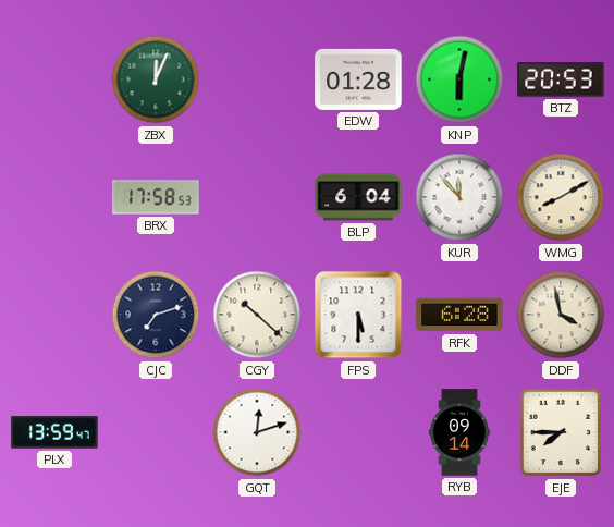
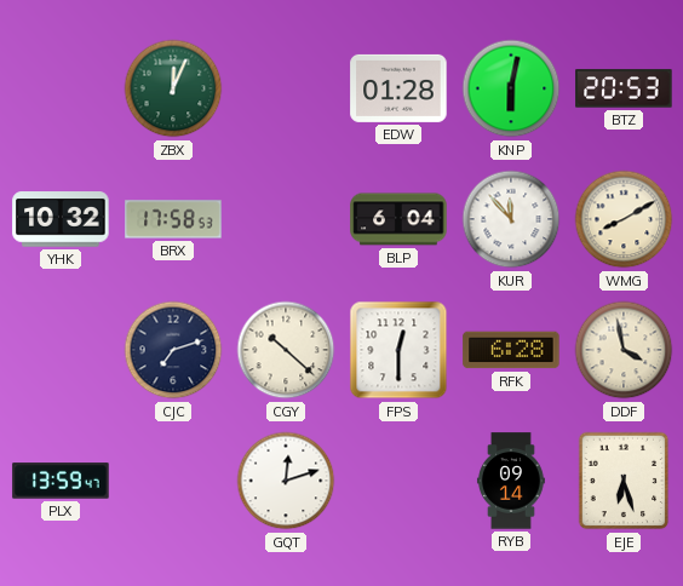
YHK: none -> 10:32
FPS: 5:30 -> 12:30
EJE: 7:45 -> 6:27
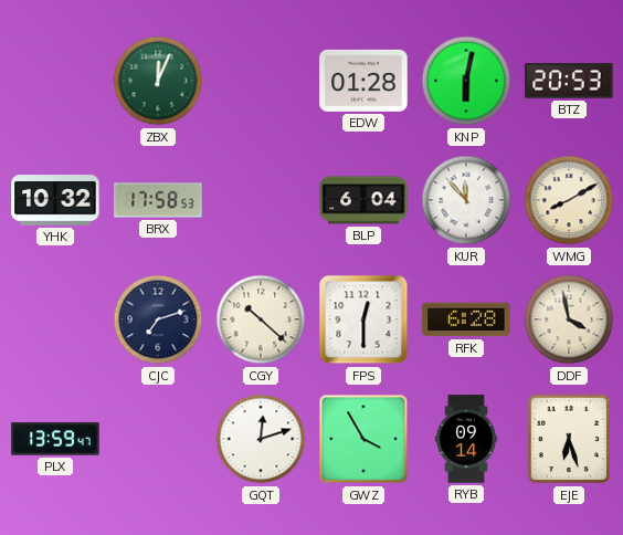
GWZ: none -> 3:55
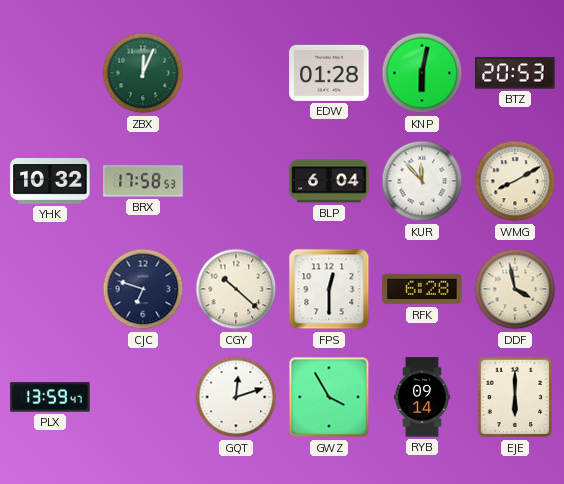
CJC: 7:12 -> 6:48
EJE: 6:27 -> 6:00
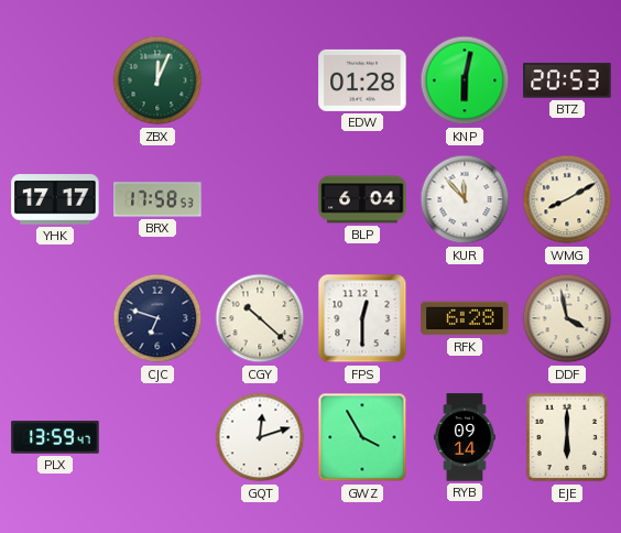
YHK: 10:32 -> 17:17
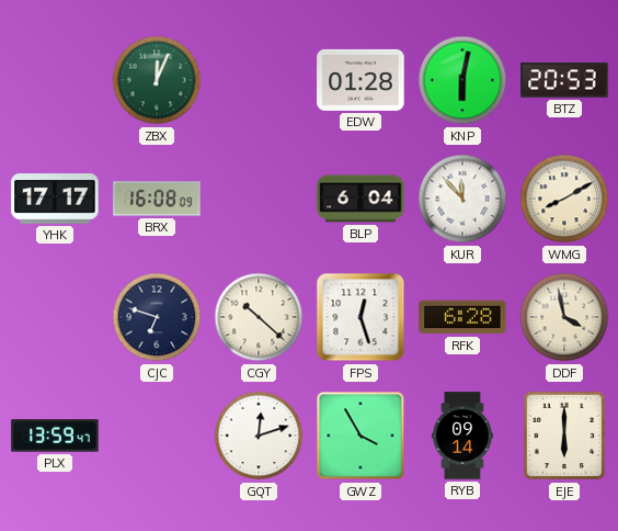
BRX: 17:58 -> 16:08
FPS: 12:30 -> 12:27
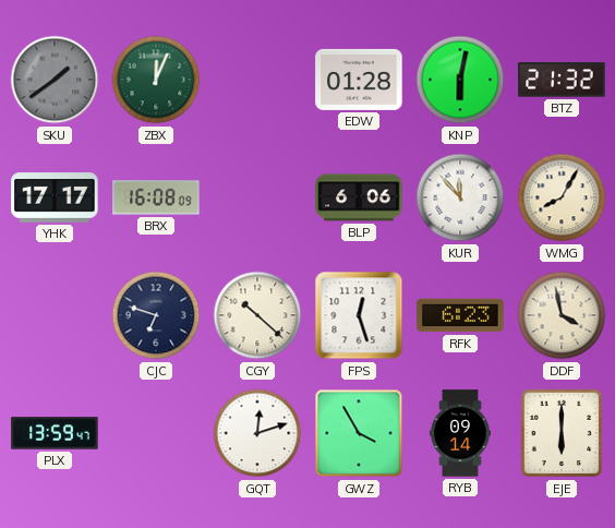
SKU: none -> 1:39
BTZ: 20:53 -> 21:32
BLP: 6:04 -> 6:06
WMG: 8:10 -> 8:05
RFK: 6:28 -> 6:23
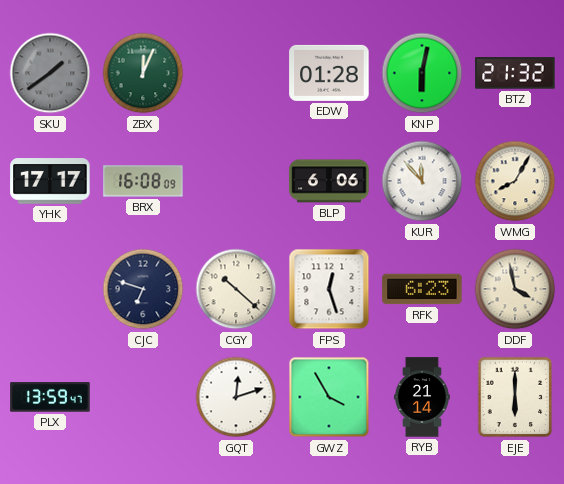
RYB: 09:14 -> 21:14
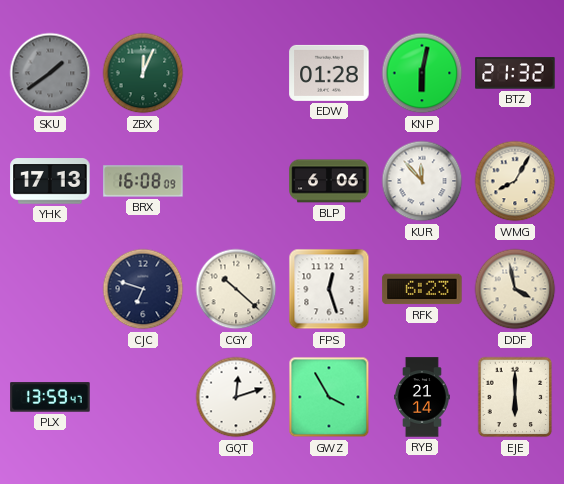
YHK: 17:17 -> 17:13
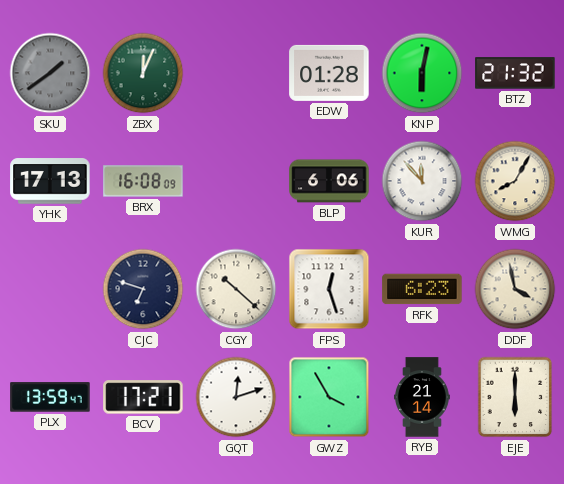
BCV: none -> 17:21
